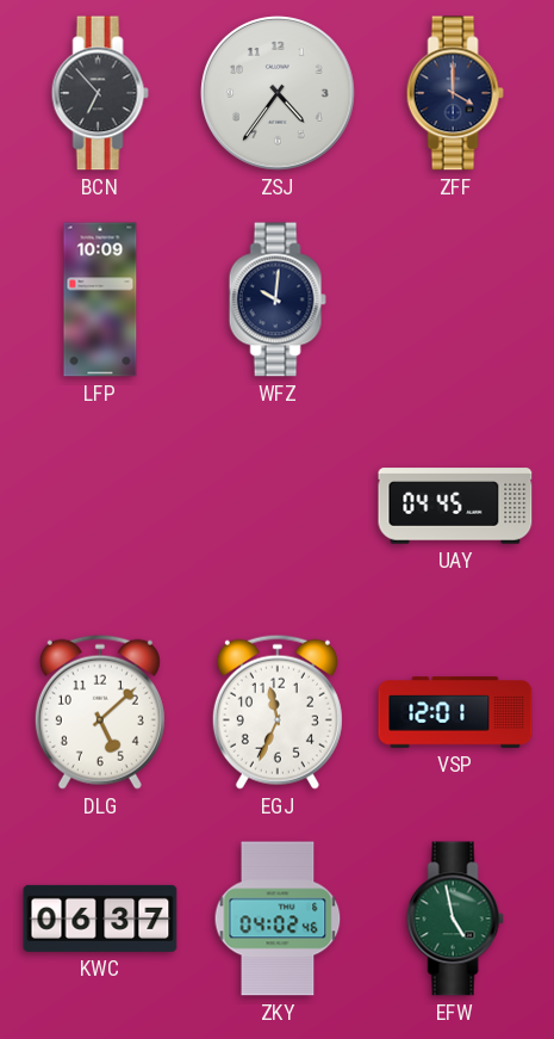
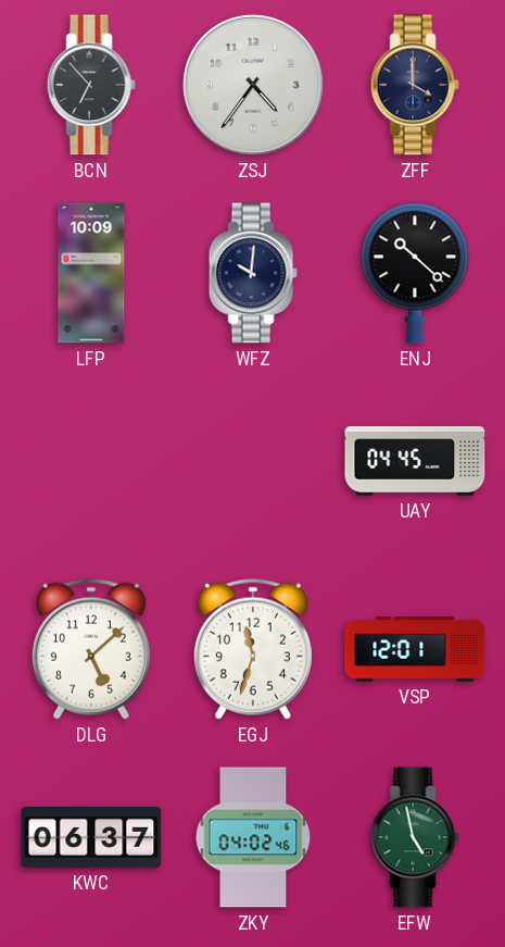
ENJ: none -> 10:22
EGJ: 11:34 -> 11:33
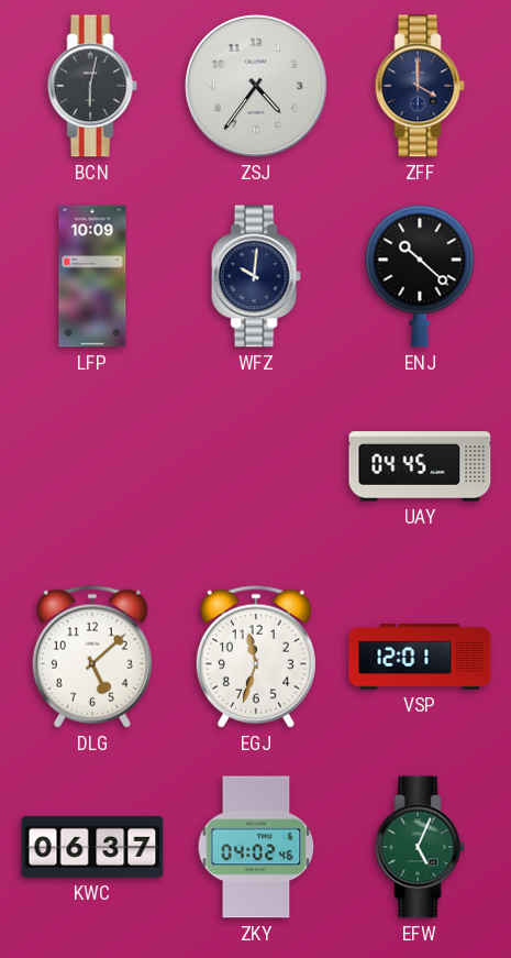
BCN: 6:53 -> 6:02
EFW: 4:58 -> 5:04
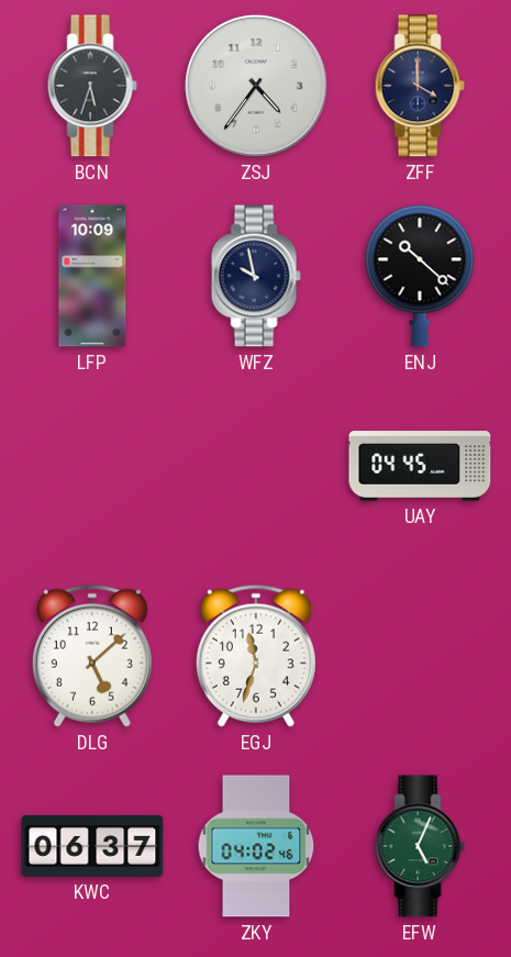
BCN: 6:02 -> 5:33
WFZ: 10:01 -> 9:58
VSP: 12:01 -> none
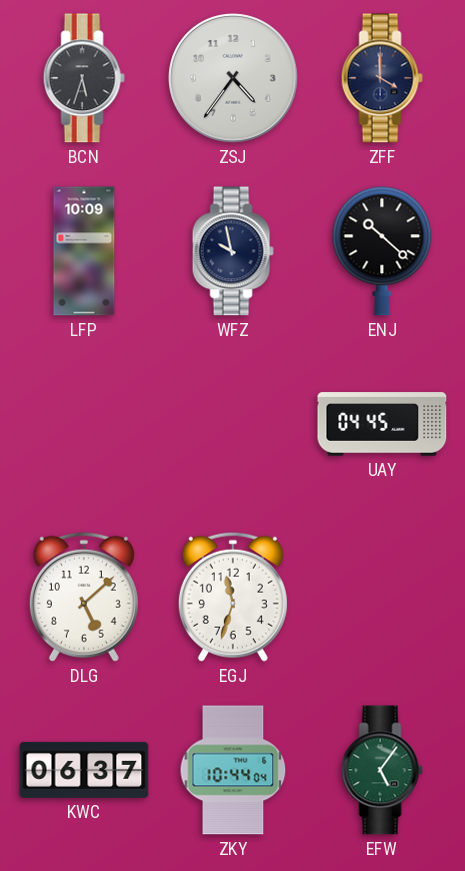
ZKY: 04:02 -> 10:44
EFW: 5:04 -> 5:06
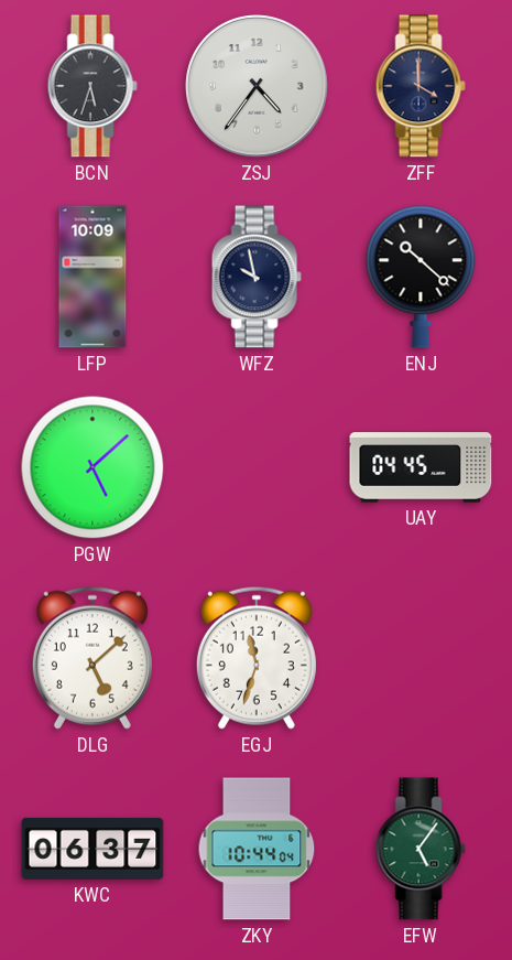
PGW: none -> 5:08
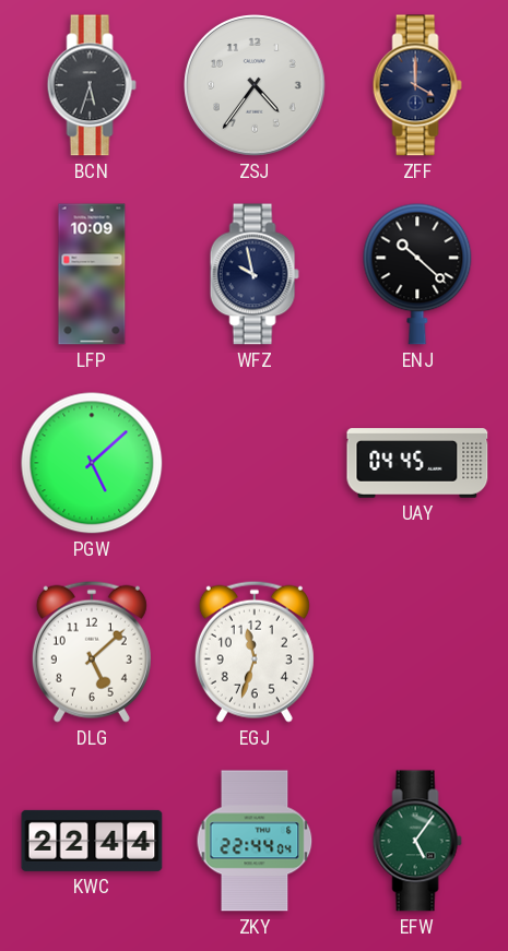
KWC: 06:37 -> 22:44
ZKY: 10:44 -> 22:44
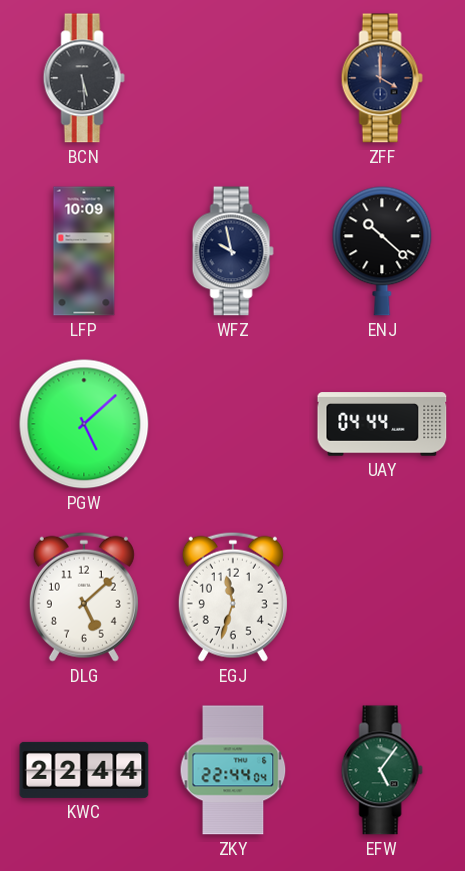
BCN: 5:33 -> 5:29
ZSJ: 4:36 -> none
UAY: 04:45 -> 04:44
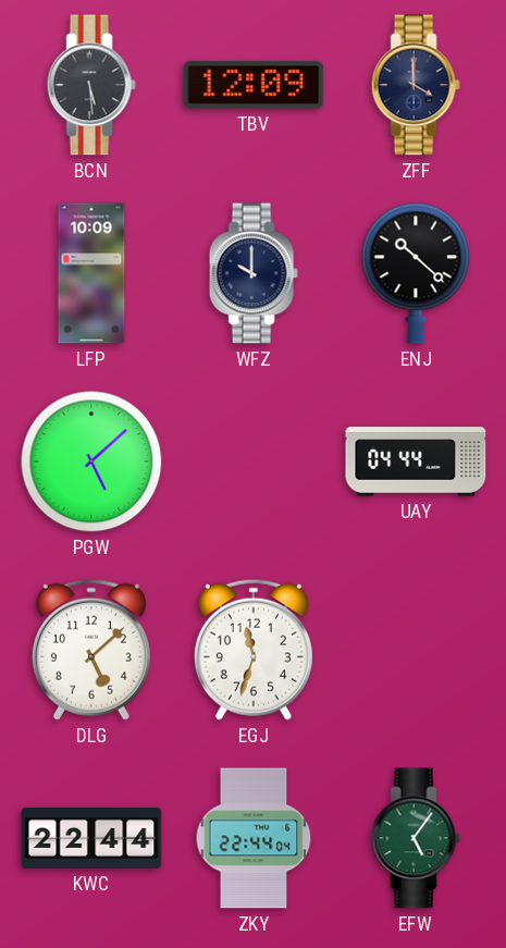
TBV: none -> 12:09
WFZ: 9:58 -> 10:00
